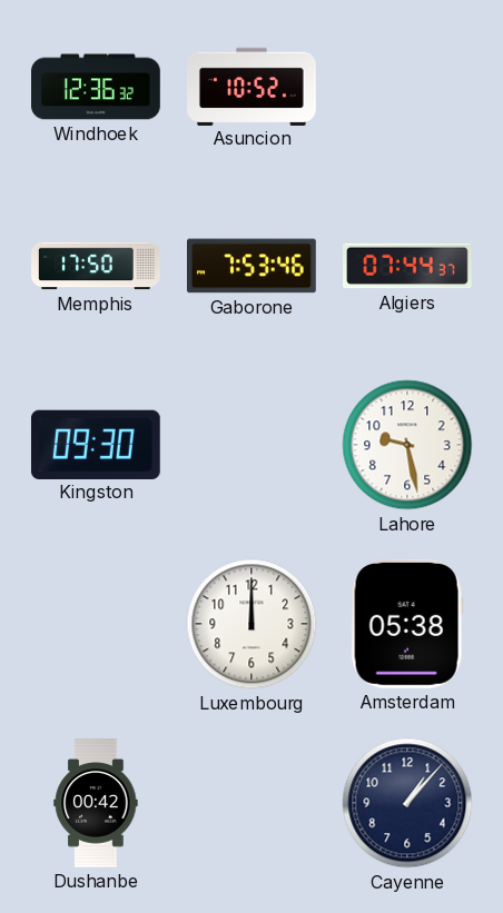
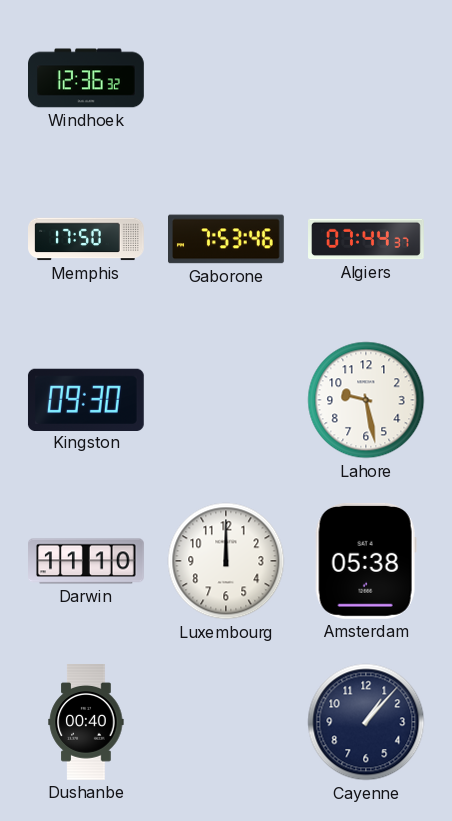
Asuncion: 10:52 -> none
Darwin: none -> 11:10
Dushanbe: 00:42 -> 00:40
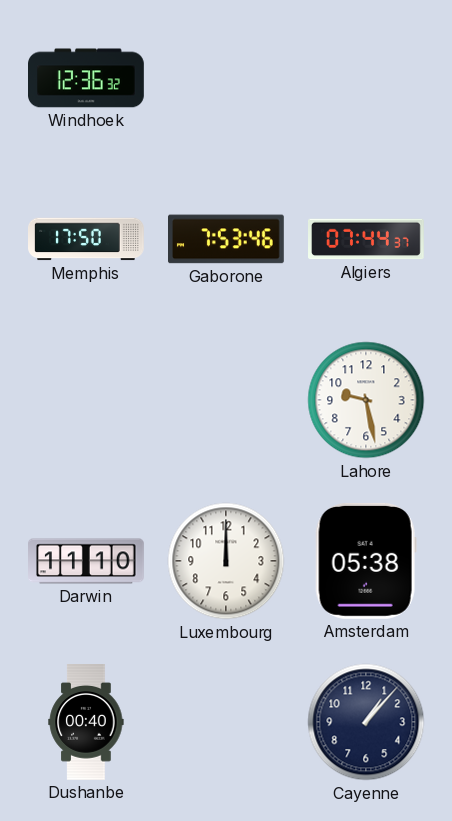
Kingston: 09:30 -> none
